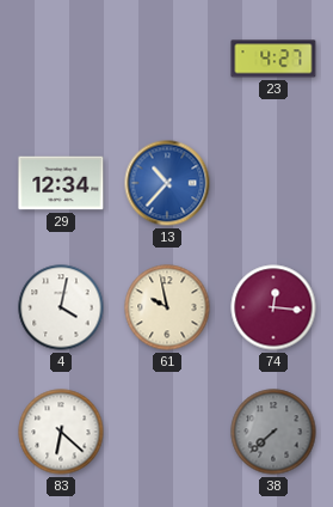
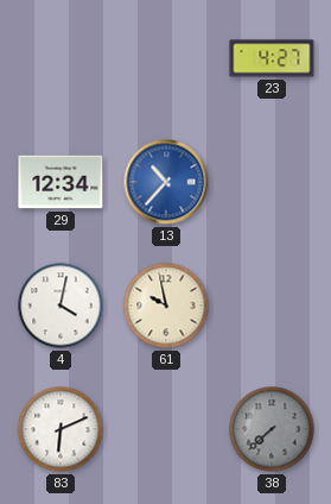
74: 12:16 -> none
83: 6:22 -> 6:11
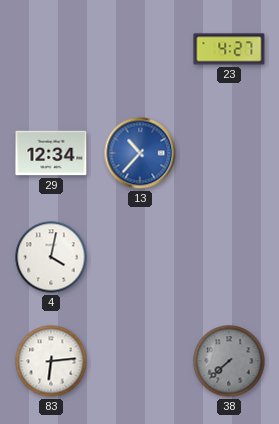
61: 9:58 -> none
83: 6:11 -> 6:14
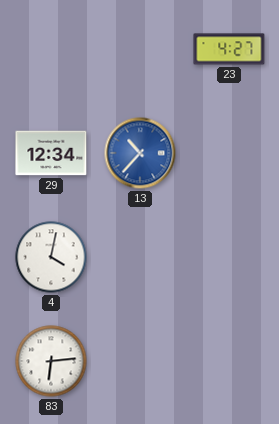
38: 7:38 -> none
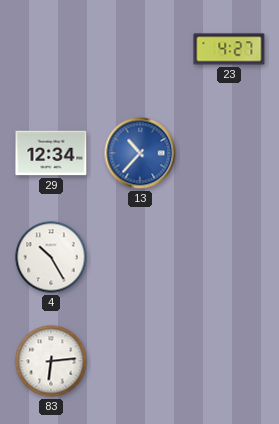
4: 4:02 -> 10:25
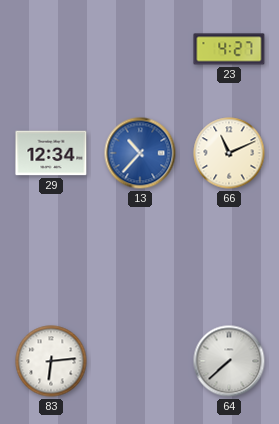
66: none -> 11:11
4: 10:25 -> none
64: none -> 7:38
